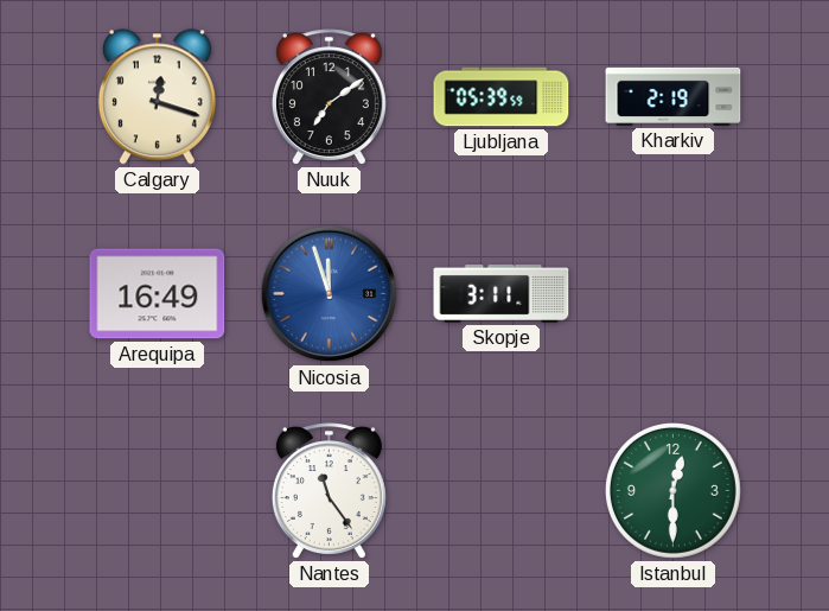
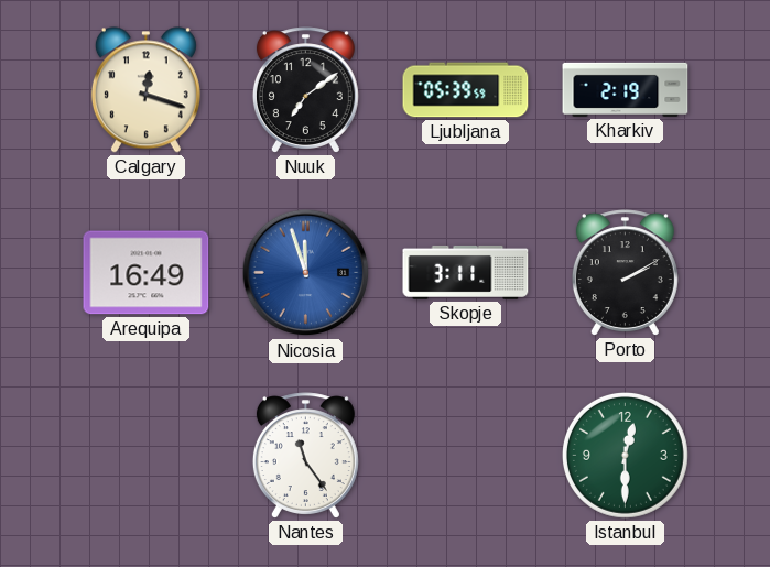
Porto: none -> 2:10
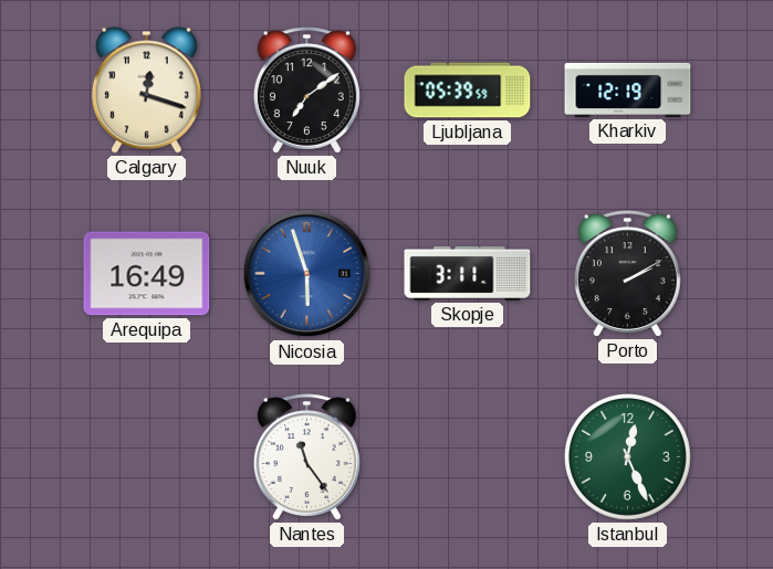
Kharkiv: 2:19 -> 12:19
Nicosia: 11:57 -> 5:57
Istanbul: 12:30 -> 12:26
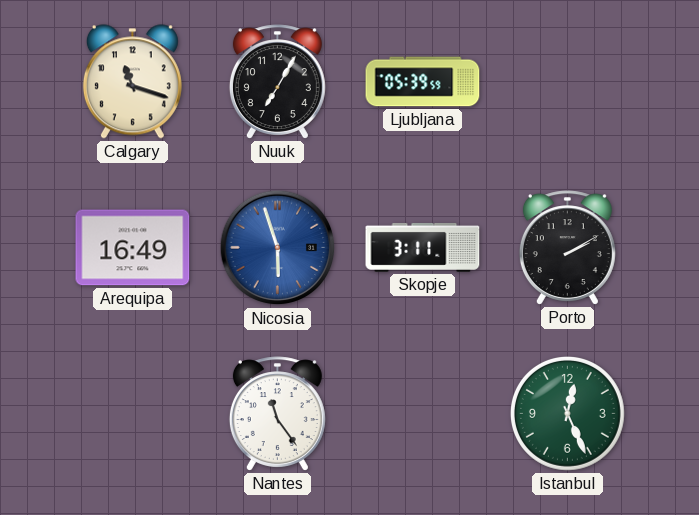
Calgary: 12:18 -> 11:18
Nuuk: 7:09 -> 7:05
Kharkiv: 12:19 -> none
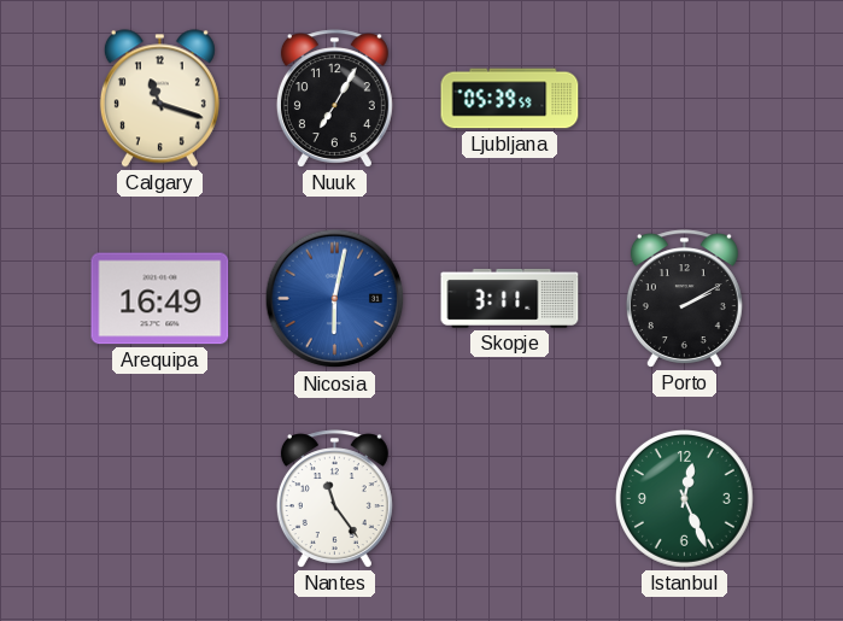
Nicosia: 5:57 -> 6:02
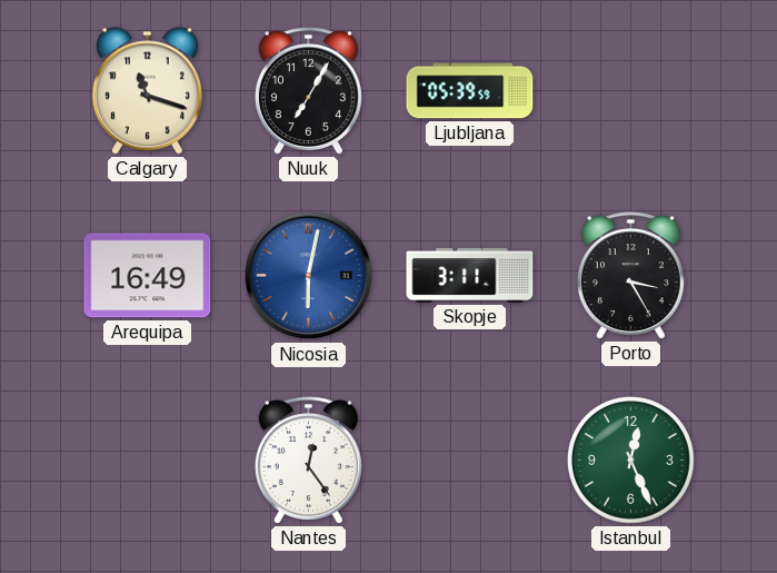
Porto: 2:10 -> 3:25
Nantes: 11:24 -> 12:24
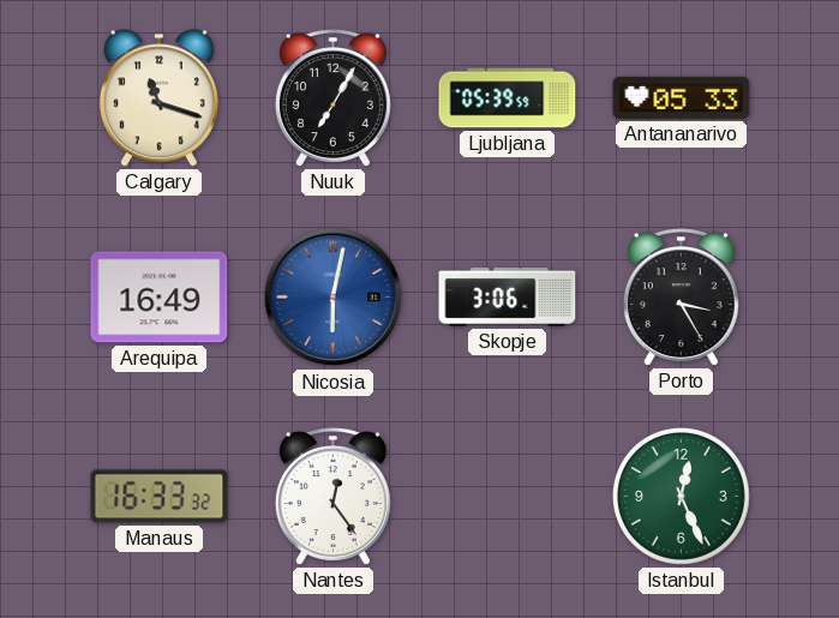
Antananarivo: none -> 05:33
Skopje: 3:11 -> 3:06
Manaus: none -> 16:33
